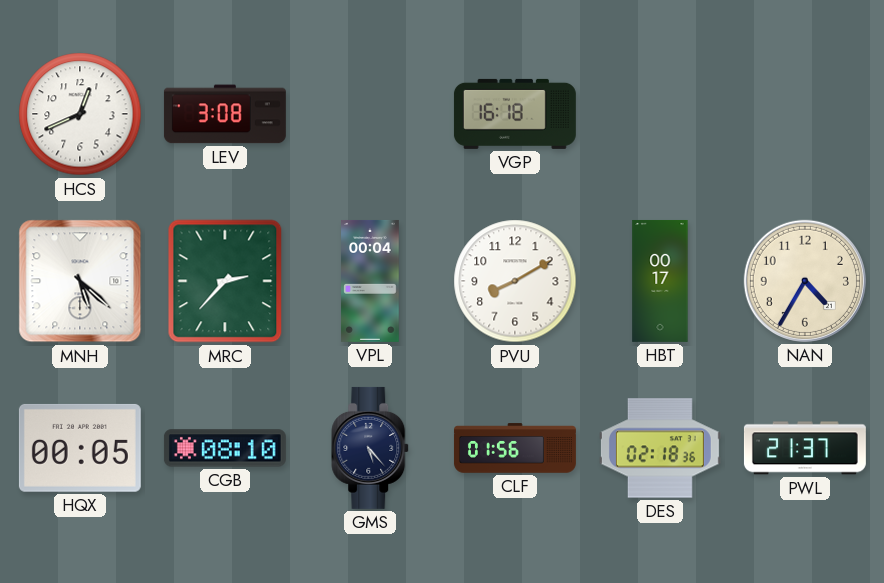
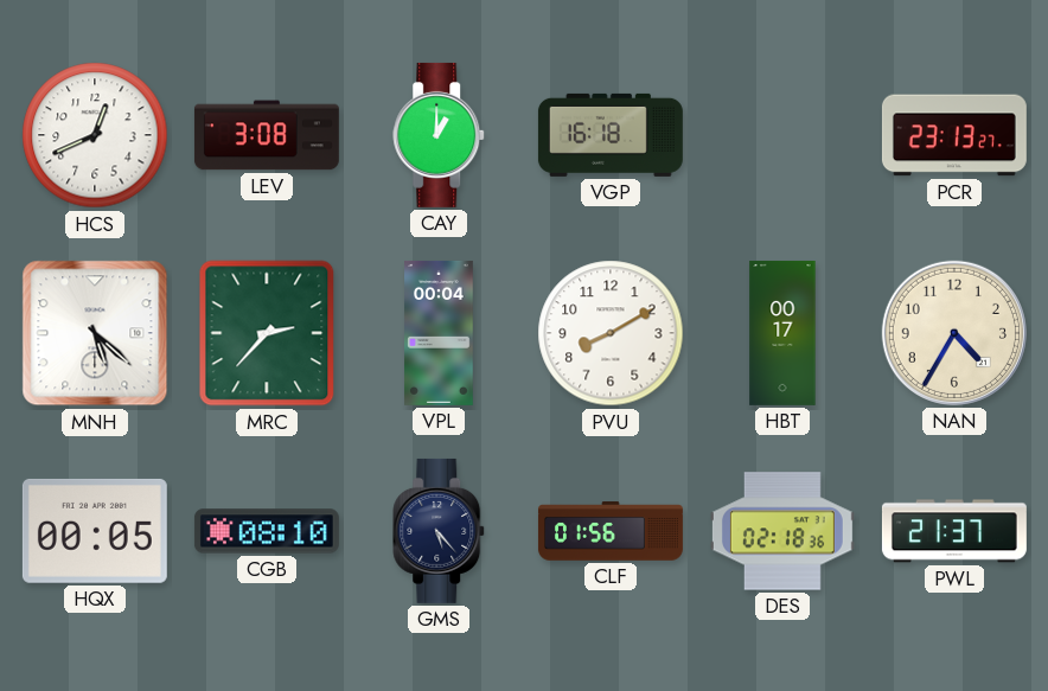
CAY: none -> 1:00
PCR: none -> 23:13
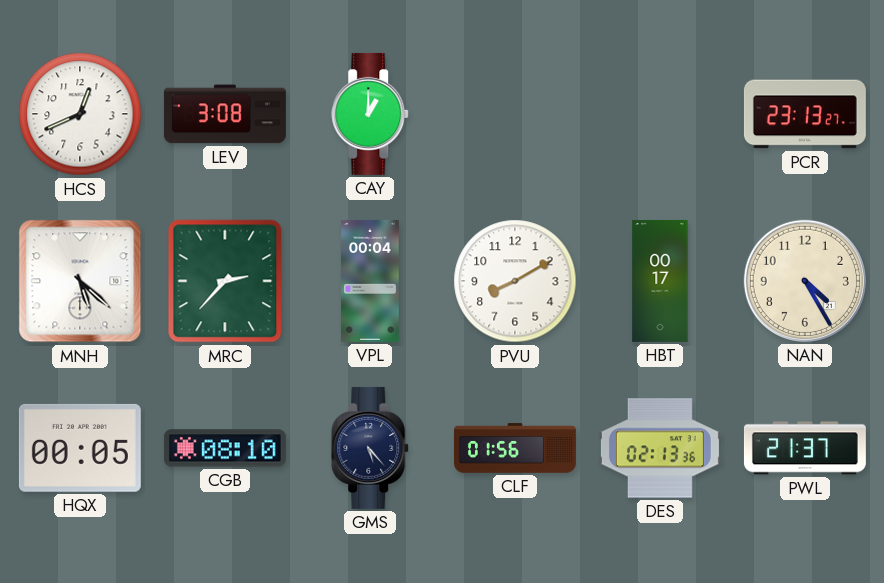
VGP: 16:18 -> none
NAN: 4:35 -> 4:25
DES: 02:18 -> 02:13
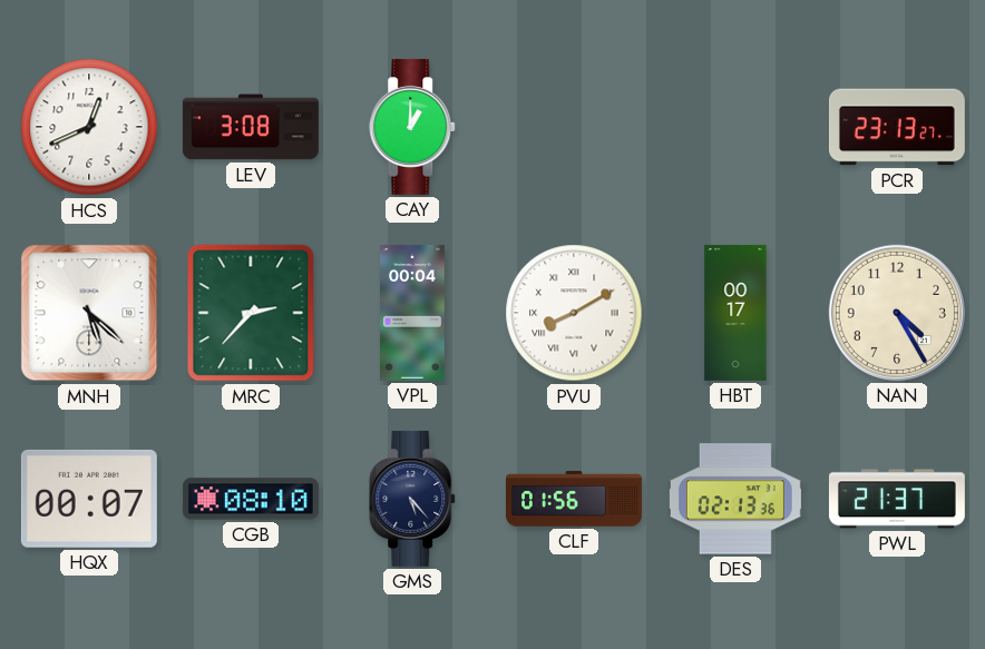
PVU numerals: Arabic -> Roman
HQX: 00:05 -> 00:07
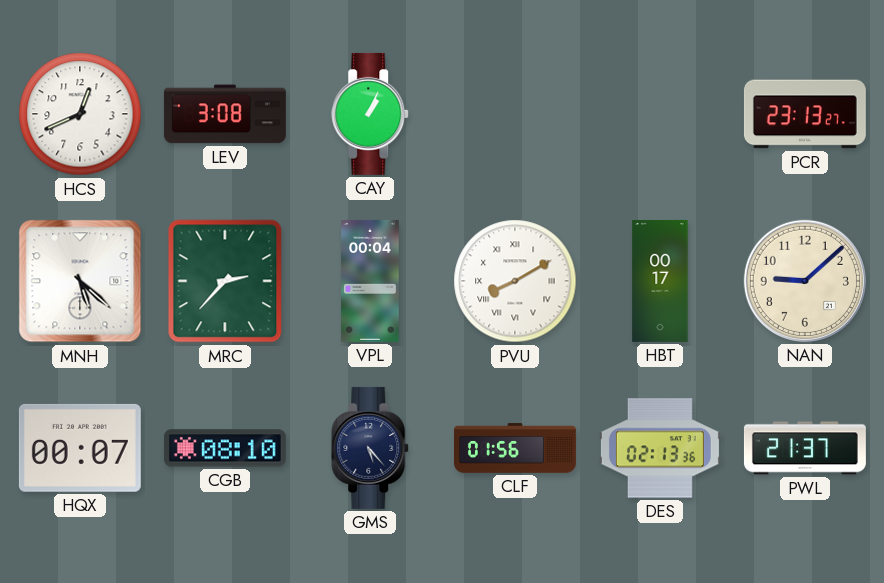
CAY: 1:00 -> 1:04
NAN: 4:25 -> 9:08
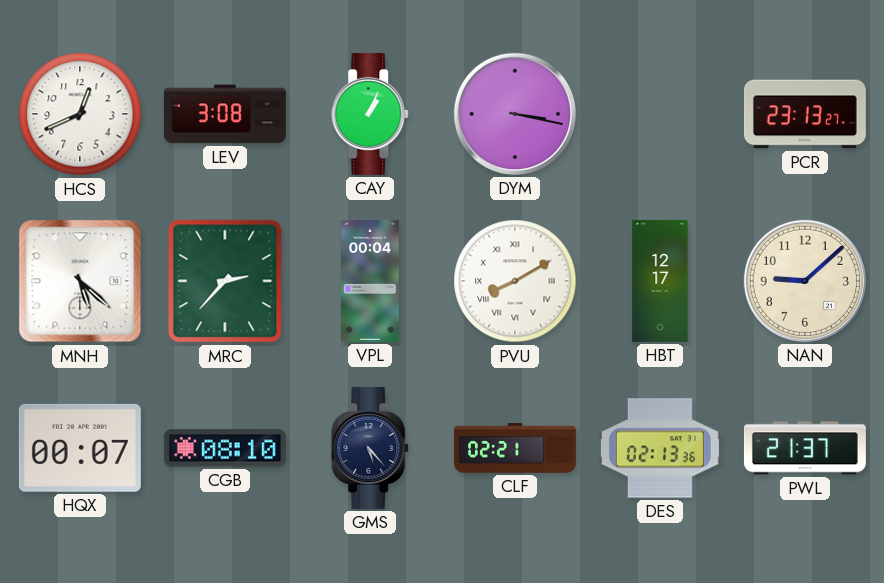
DYM: none -> 3:17
HBT: 00:17 -> 12:17
CLF: 01:56 -> 02:21
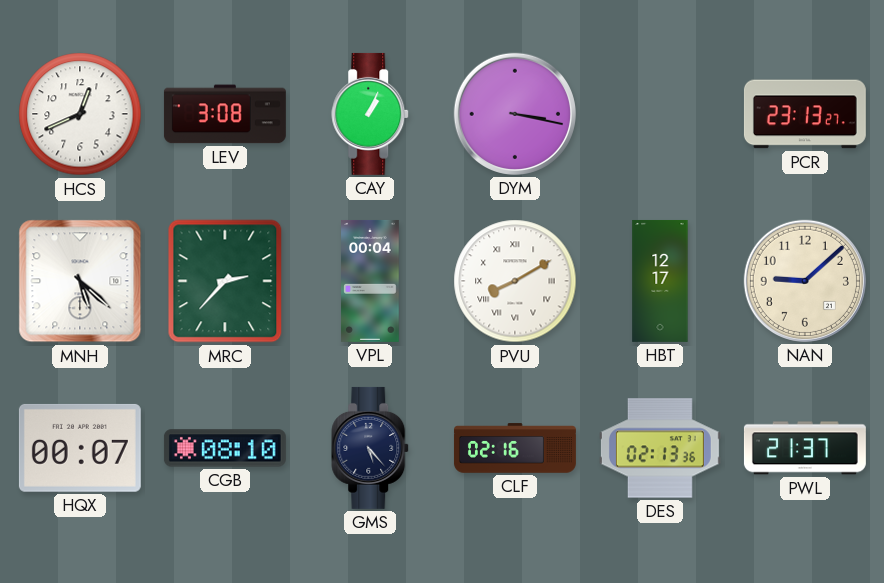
CLF: 02:21 -> 02:16
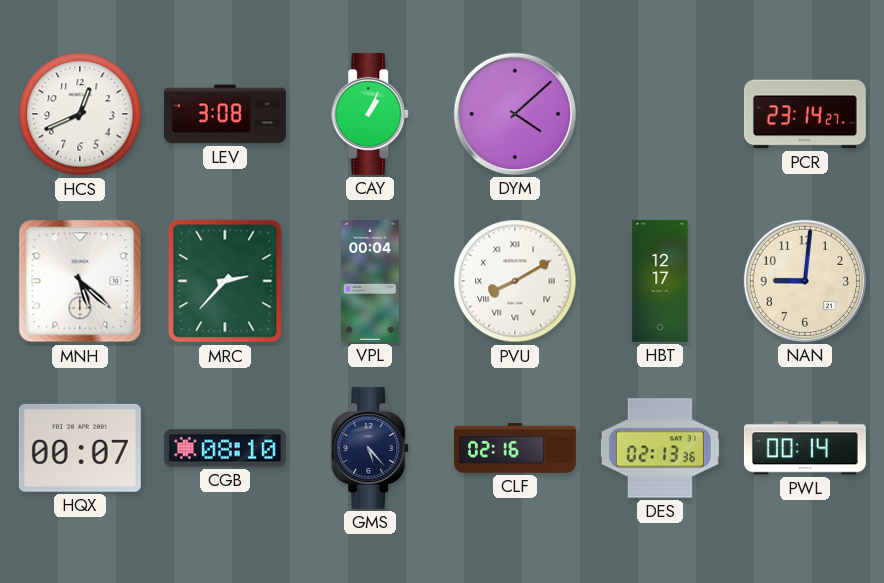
DYM: 3:17 -> 4:08
PCR: 23:13 -> 23:14
NAN: 9:08 -> 9:01
PWL: 21:37 -> 00:14
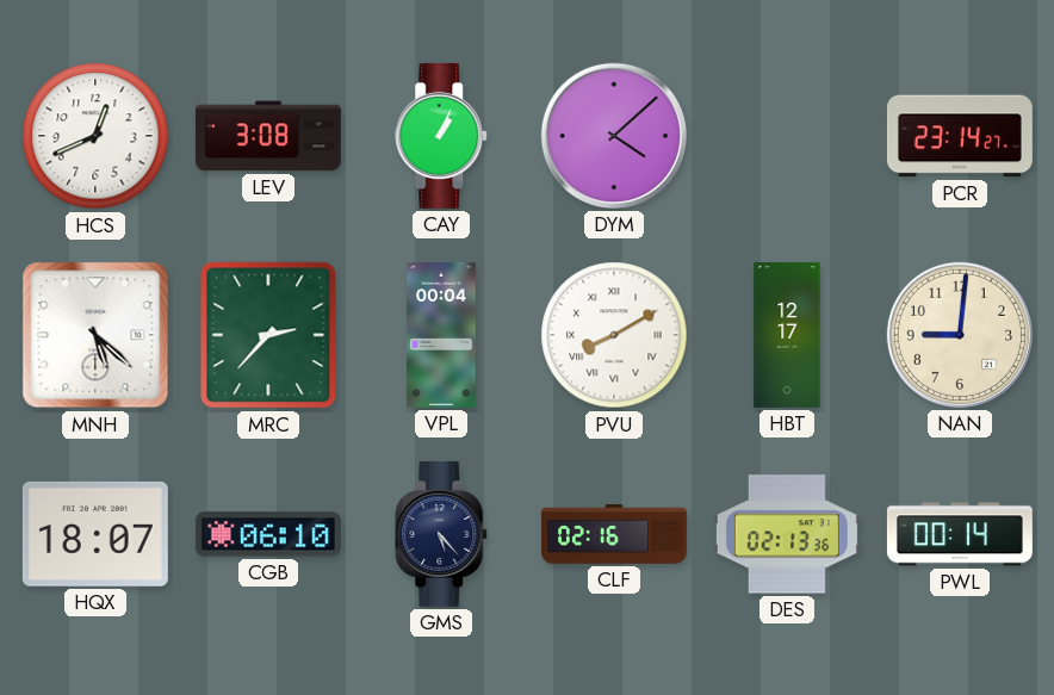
HQX: 00:07 -> 18:07
CGB: 08:10 -> 06:10
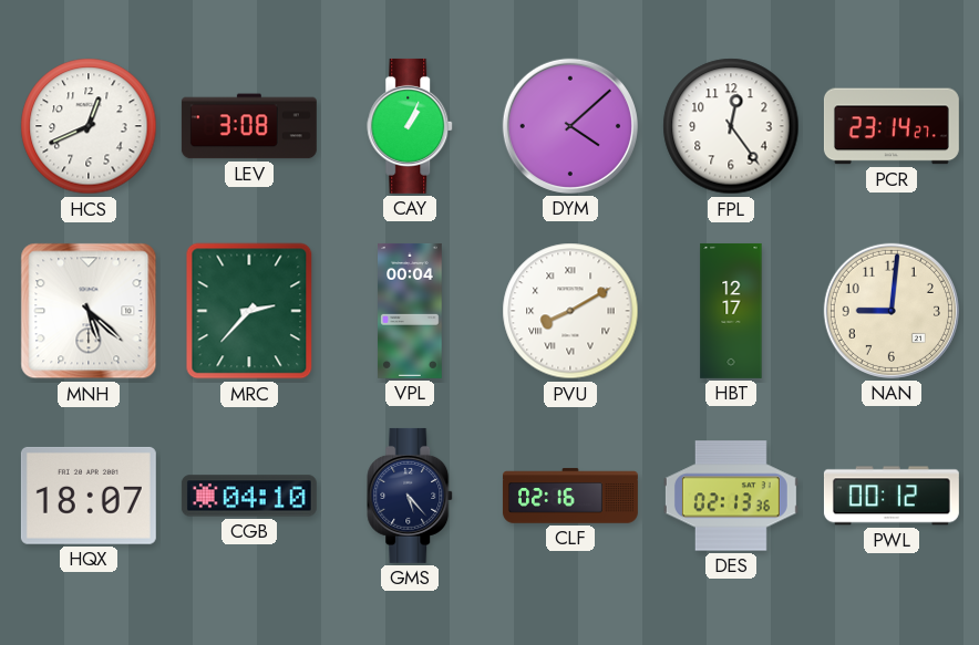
FPL: none -> 12:24
CGB: 06:10 -> 04:10
PWL: 00:14 -> 00:12
